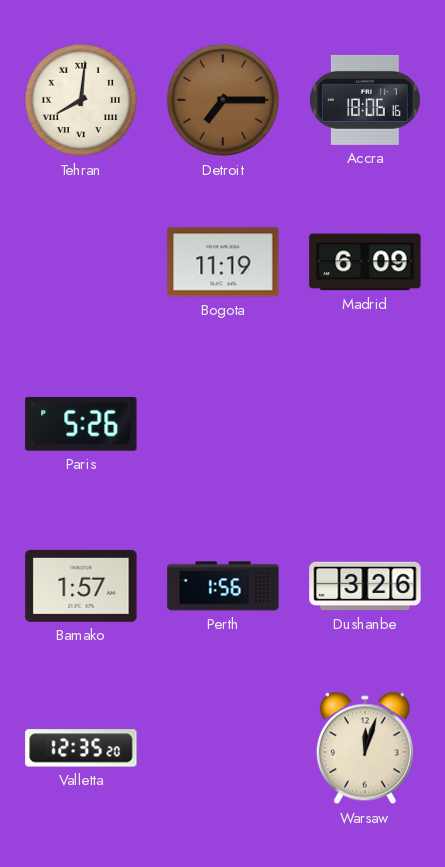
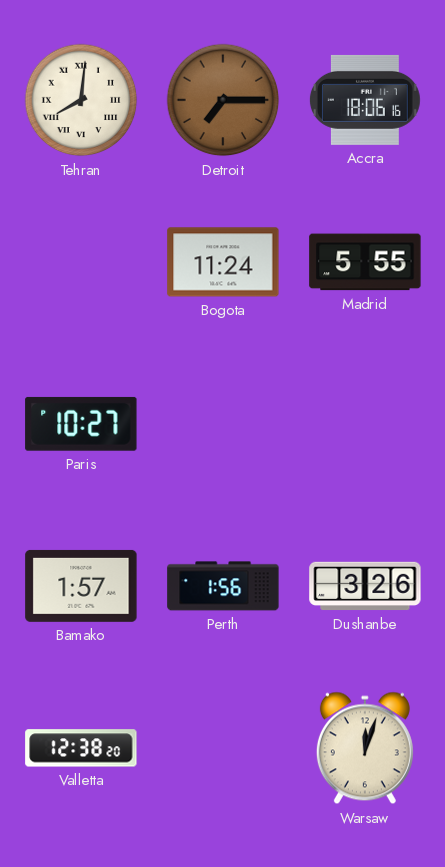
Bogota: 11:19 -> 11:24
Madrid: 6:09 -> 5:55
Paris: 5:26 -> 10:27
Valletta: 12:35 -> 12:38
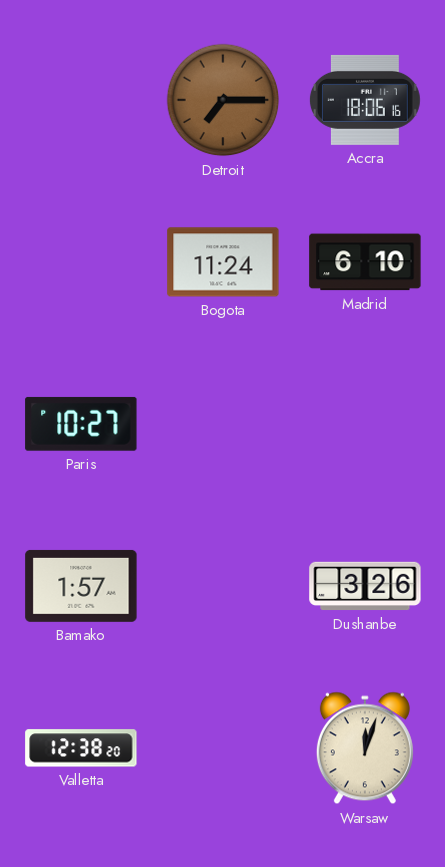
Tehran: 8:01 -> none
Madrid: 5:55 -> 6:10
Perth: 1:56 -> none
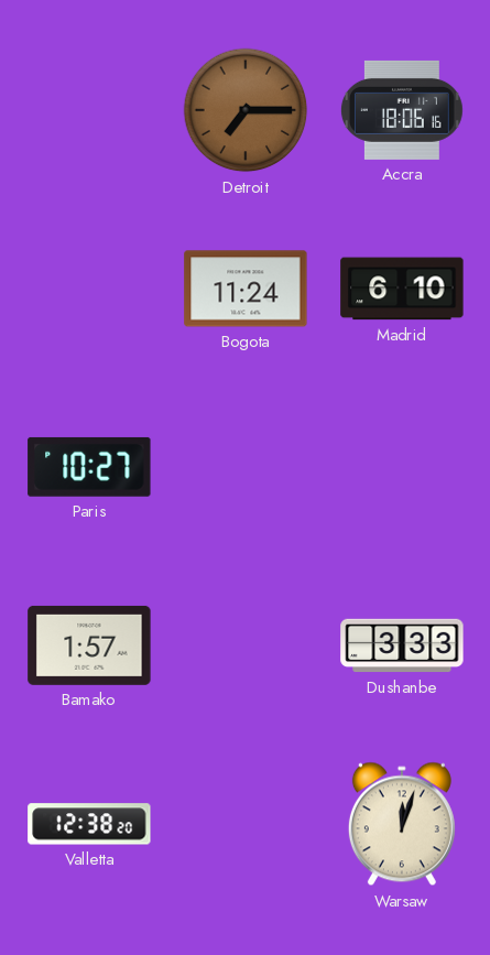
Dushanbe: 3:26 -> 3:33
